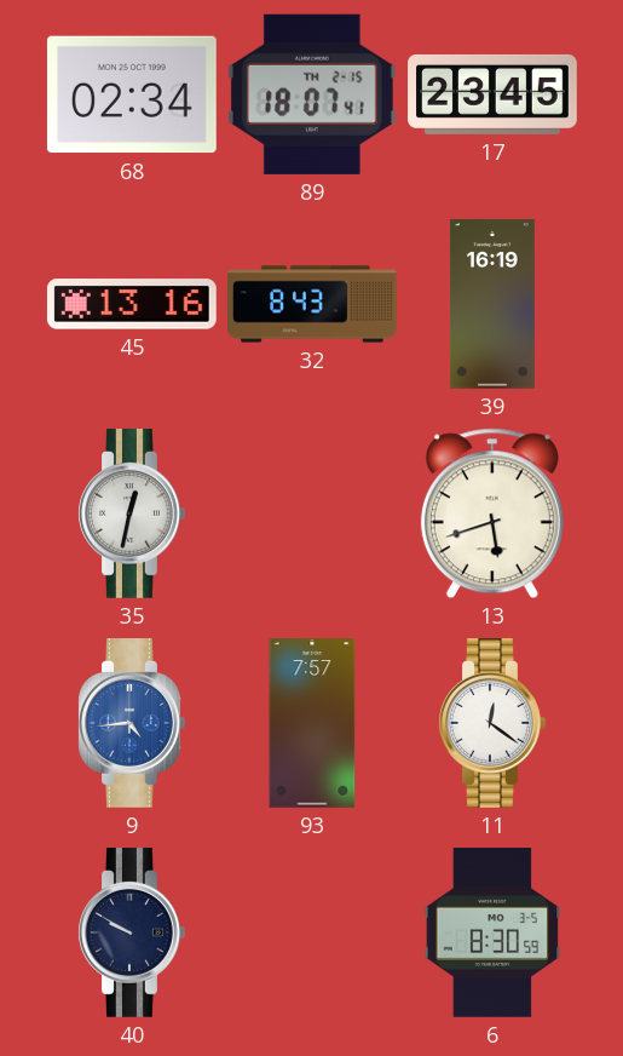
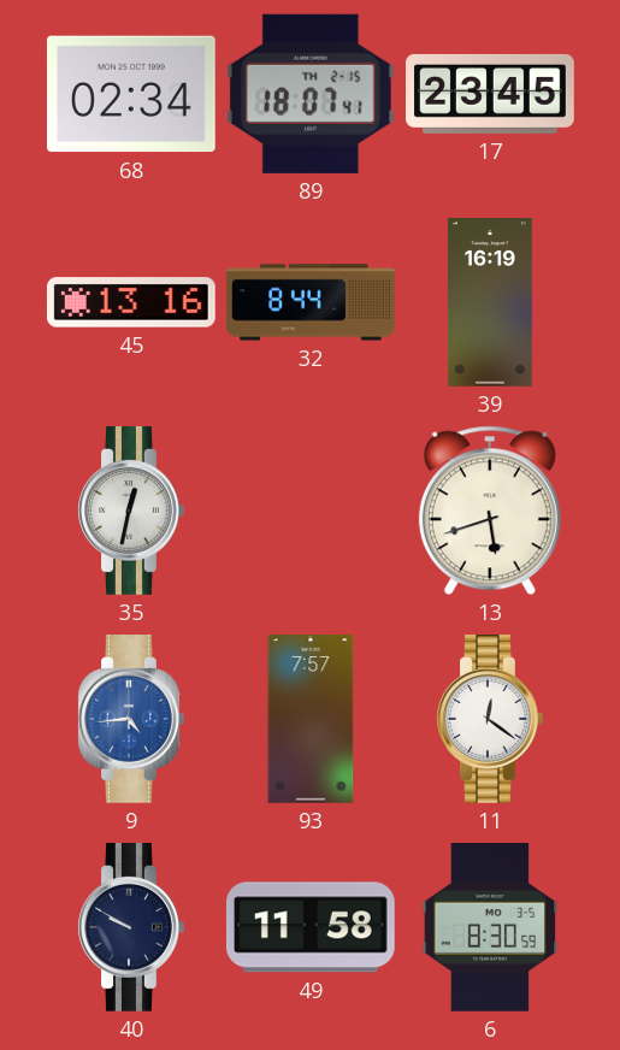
32: 8:43 -> 8:44
49: none -> 11:58
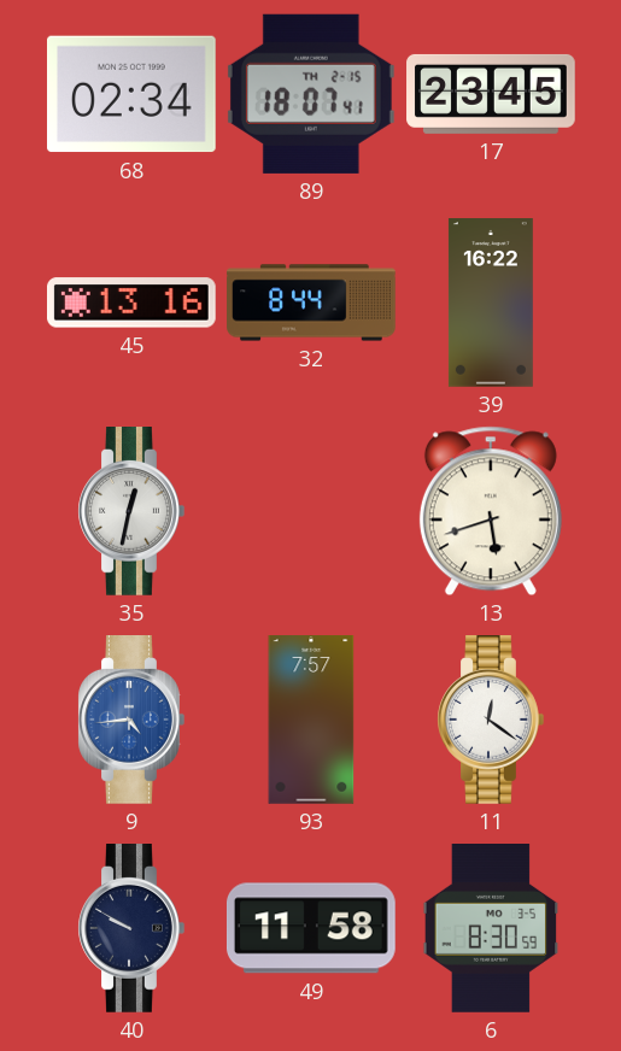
39: 16:19 -> 16:22
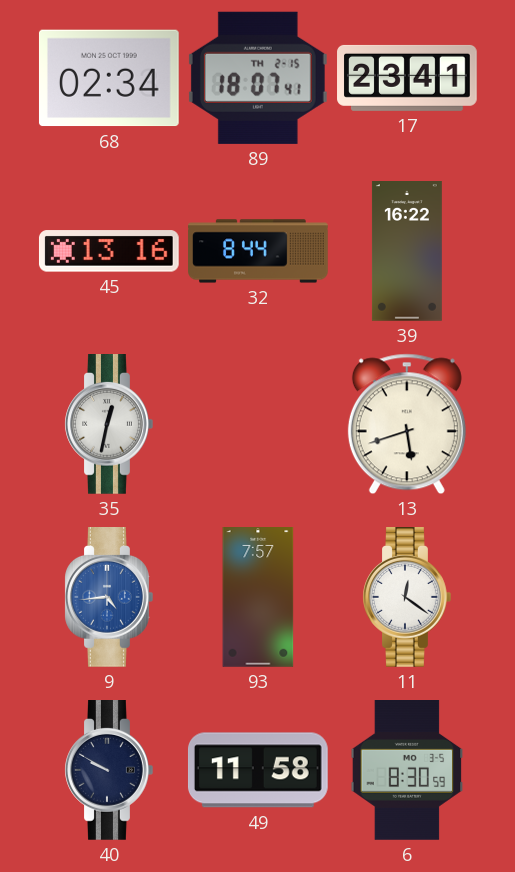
17: 23:45 -> 23:41
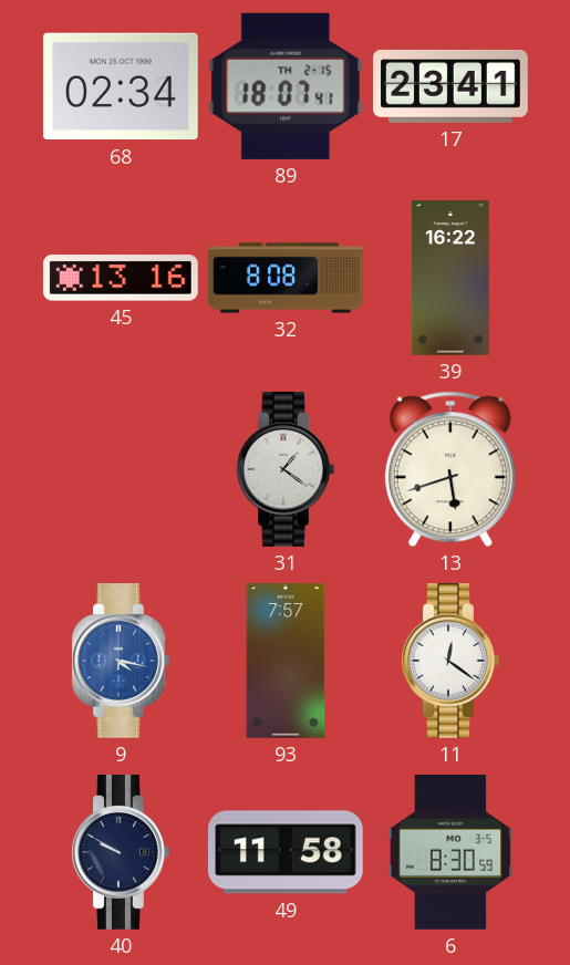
32: 8:44 -> 8:08
35: 12:32 -> none
31: none -> 1:21
9: 4:44 -> 4:17
